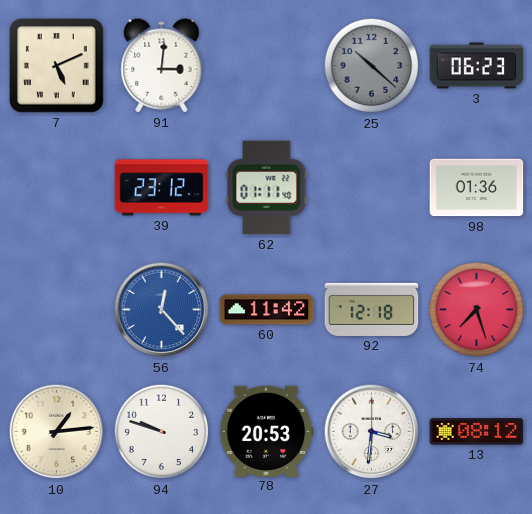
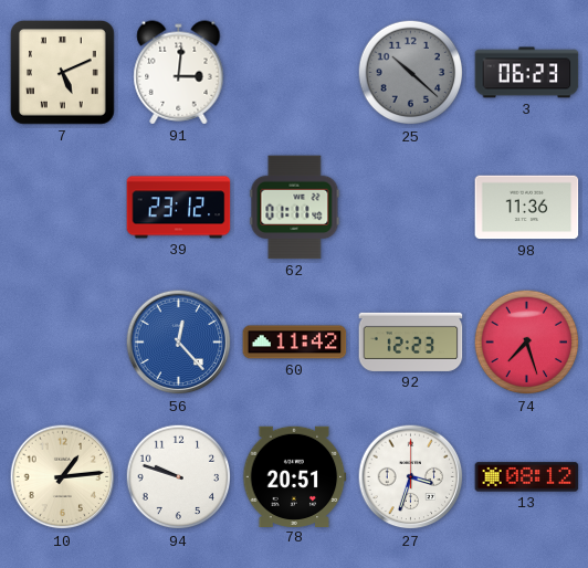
98: 01:36 -> 11:36
92: 12:18 -> 12:23
78: 20:53 -> 20:51
27: 3:31 -> 3:33
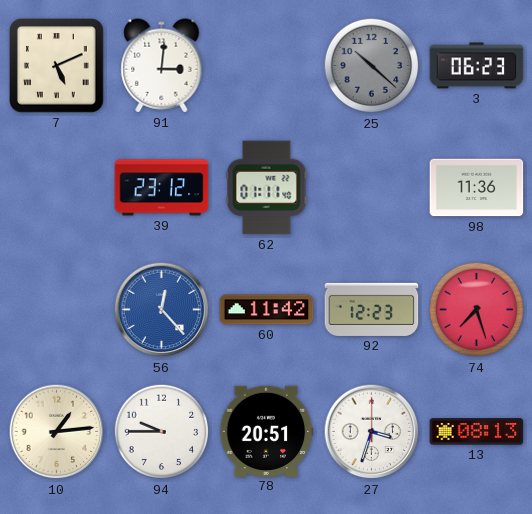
94: 9:48 -> 9:45
13: 08:12 -> 08:13
